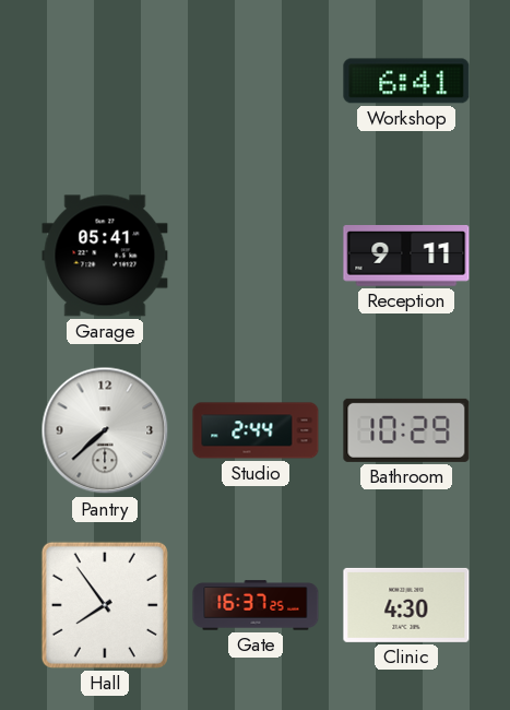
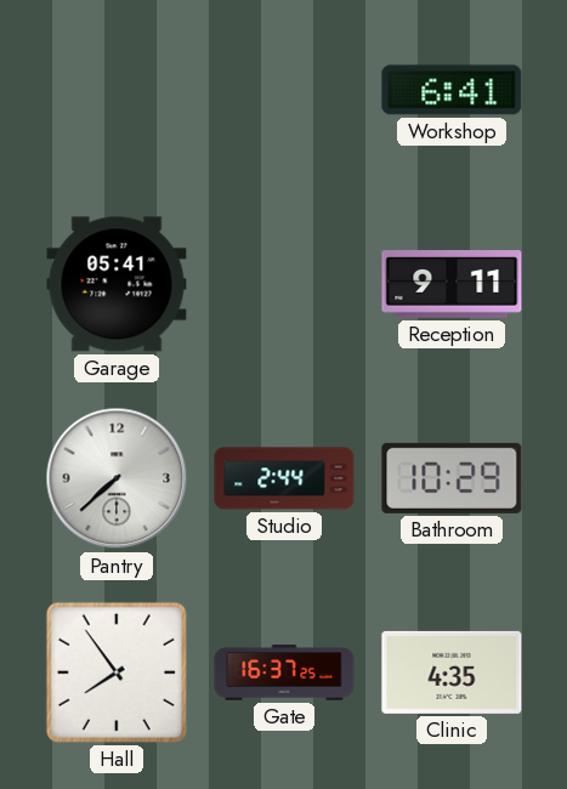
Clinic: 4:30 -> 4:35
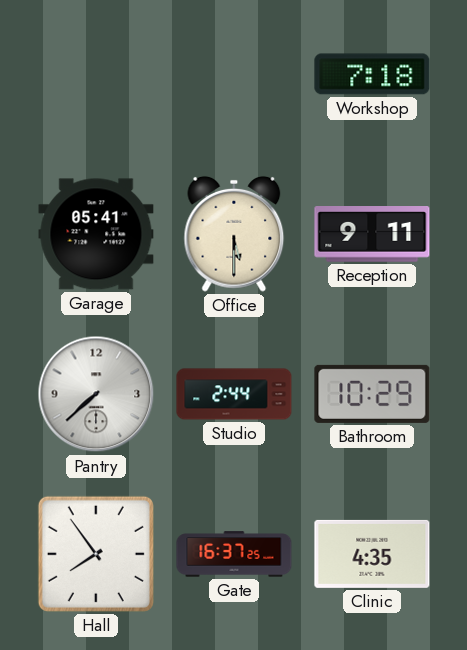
Workshop: 6:41 -> 7:18
Office: none -> 5:30
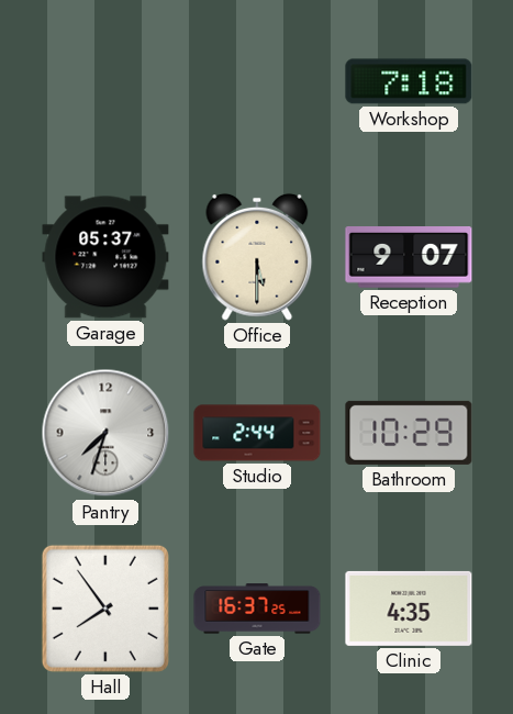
Garage: 05:41 -> 05:37
Reception: 9:11 -> 9:07
Pantry: 7:38 -> 7:33
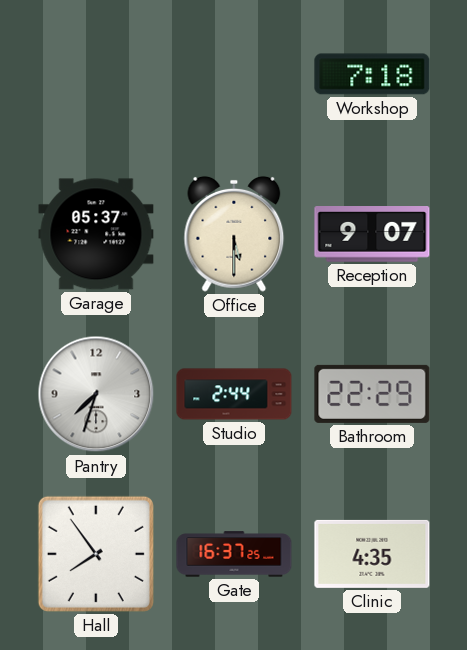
Bathroom: 10:29 -> 22:29
